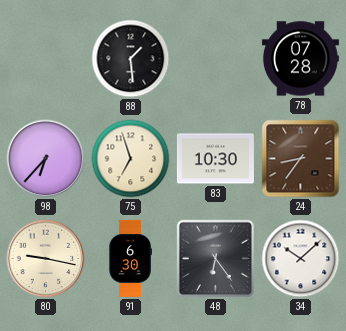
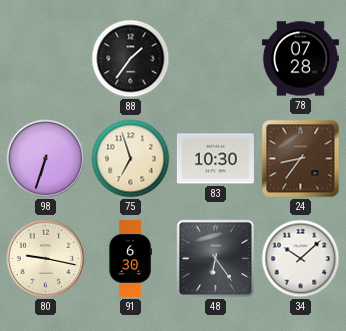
88: 1:29 -> 1:36
98: 6:37 -> 6:33
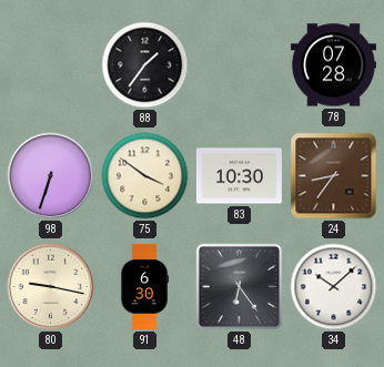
75: 6:57 -> 3:51
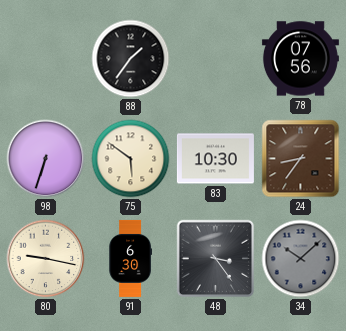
78: 07:28 -> 07:56
75: 3:51 -> 5:51
48: 6:24 -> 3:24
34 dial: white -> grey
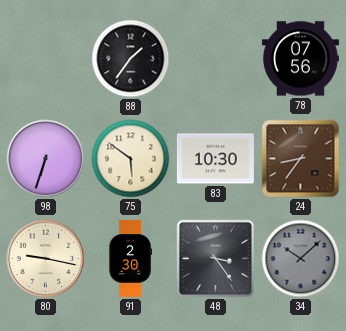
91: 6:30 -> 2:30
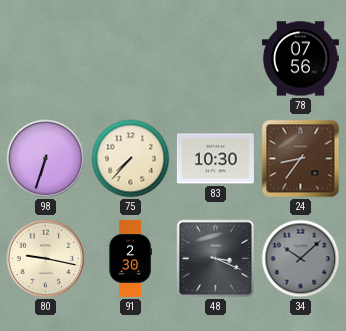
88: 1:36 -> none
75: 5:51 -> 7:37
48: 3:24 -> 3:19
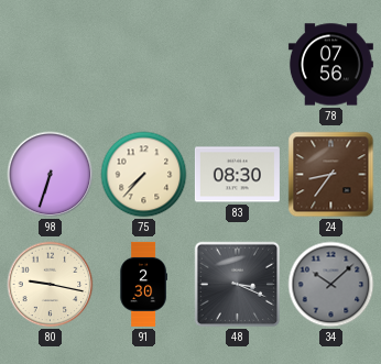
83: 10:30 -> 08:30
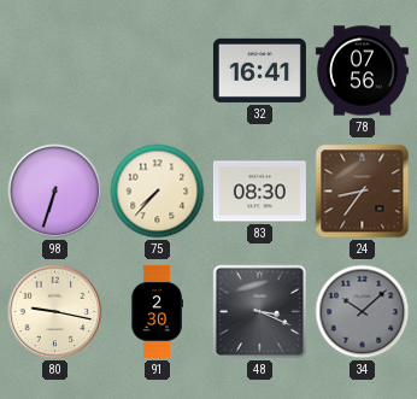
32: none -> 16:41
